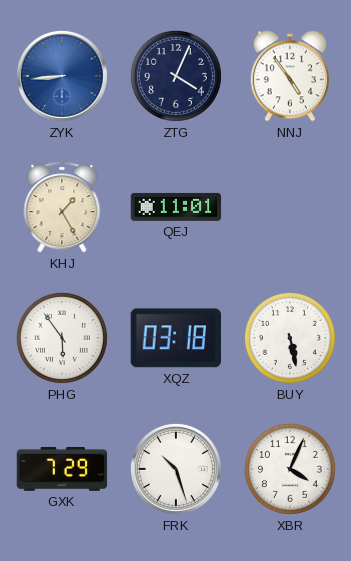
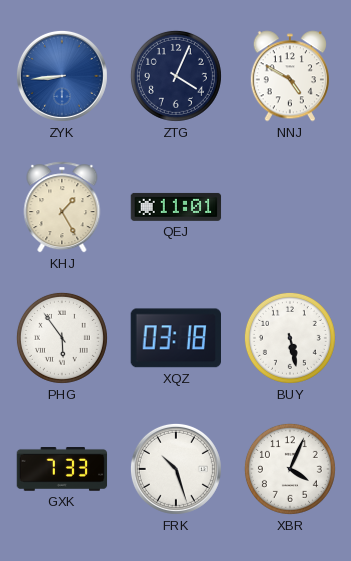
NNJ: 4:54 -> 4:50
GXK: 7:29 -> 7:33
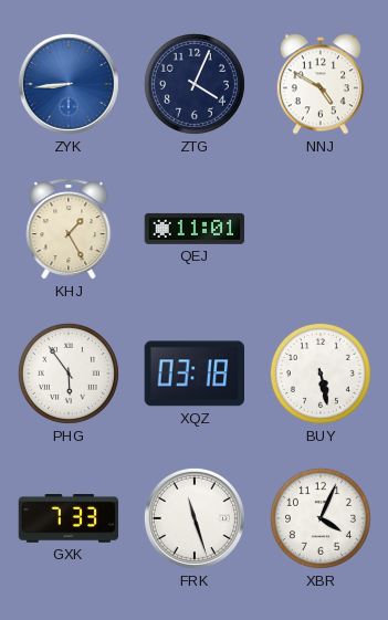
FRK: 10:27 -> 11:27
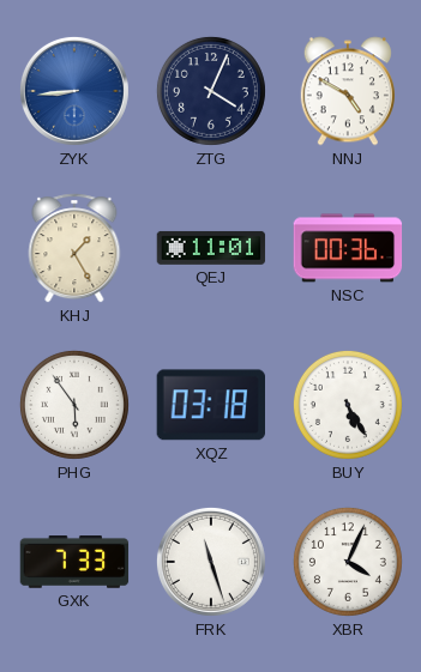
NSC: none -> 00:36
BUY: 5:28 -> 5:25
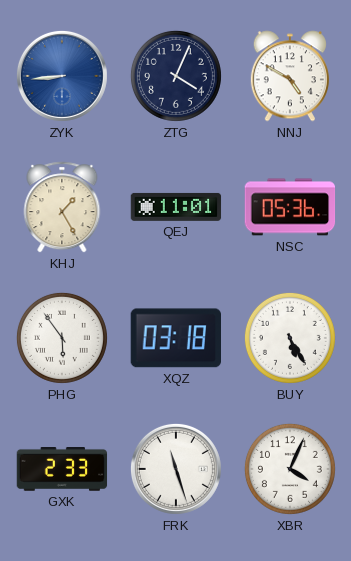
NSC: 00:36 -> 05:36
GXK: 7:33 -> 2:33
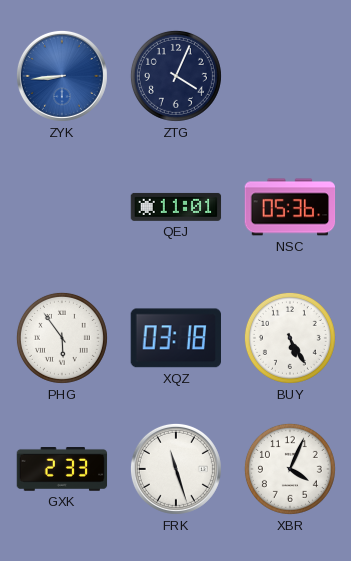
NNJ: 4:50 -> none
KHJ: 1:25 -> none
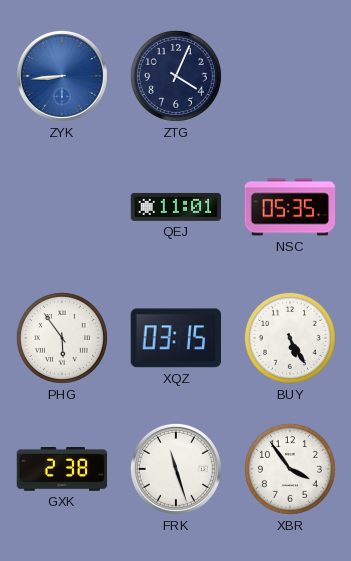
NSC: 05:36 -> 05:35
XQZ: 03:18 -> 03:15
GXK: 2:33 -> 2:38
XBR: 4:04 -> 3:54
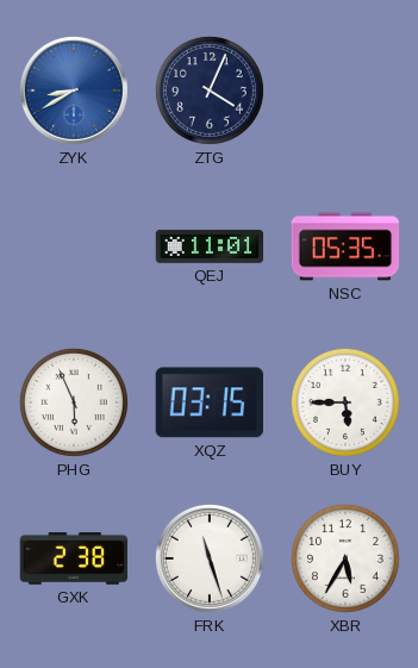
ZYK: 8:44 -> 8:40
PHG: 5:54 -> 5:56
BUY: 5:25 -> 5:45
XBR: 3:54 -> 5:35
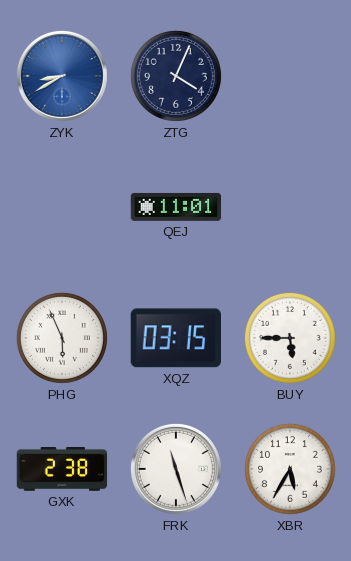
NSC: 05:35 -> none
